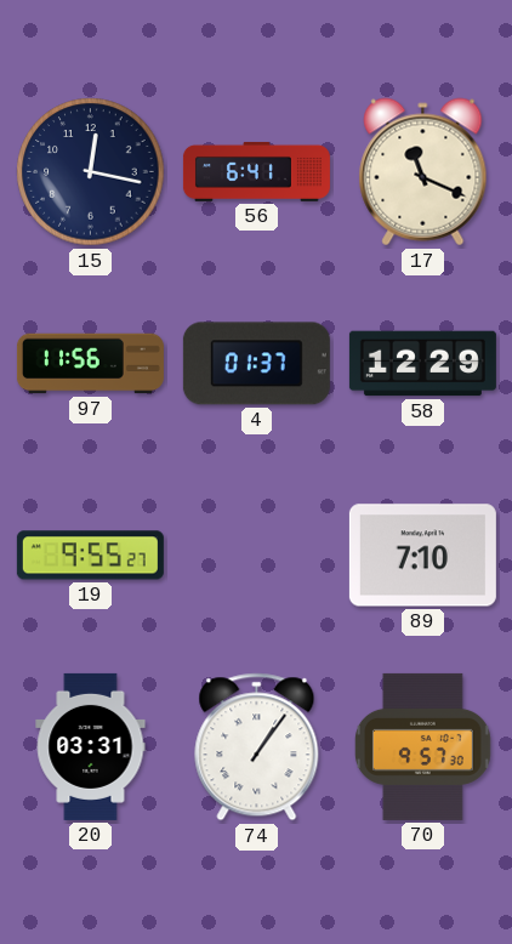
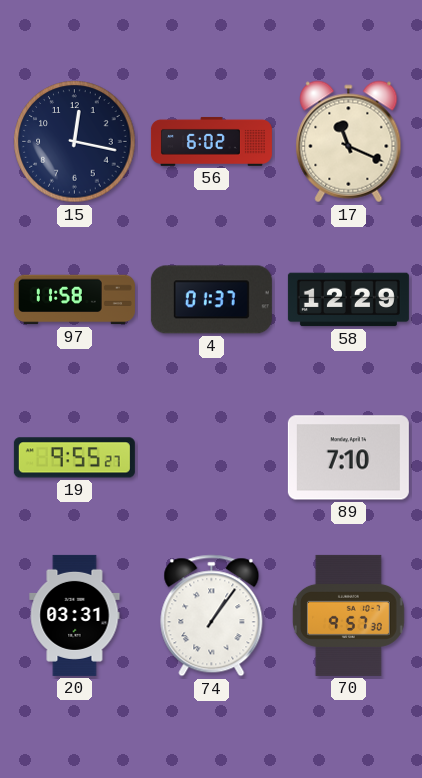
56: 6:41 -> 6:02
97: 11:56 -> 11:58
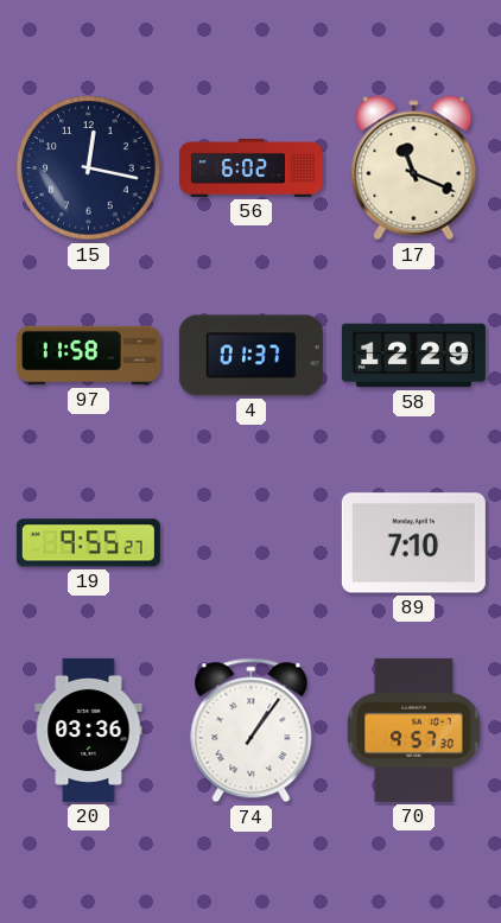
20: 03:31 -> 03:36
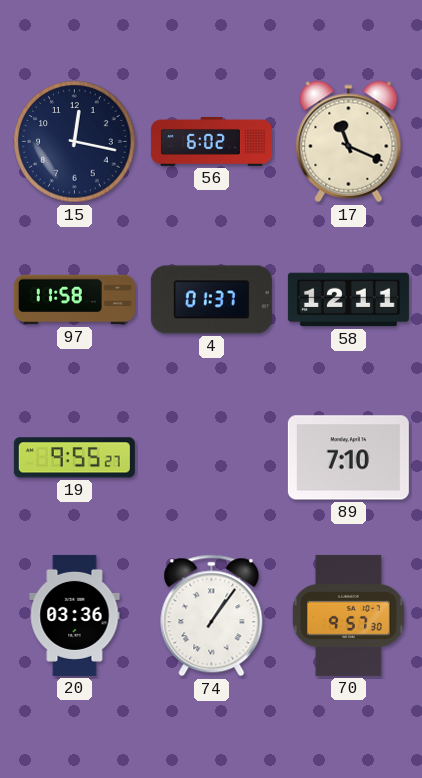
58: 12:29 -> 12:11
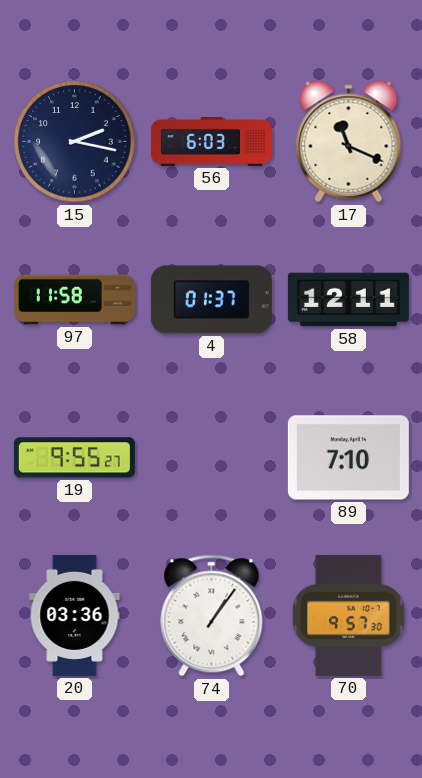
15: 12:17 -> 2:17
56: 6:02 -> 6:03
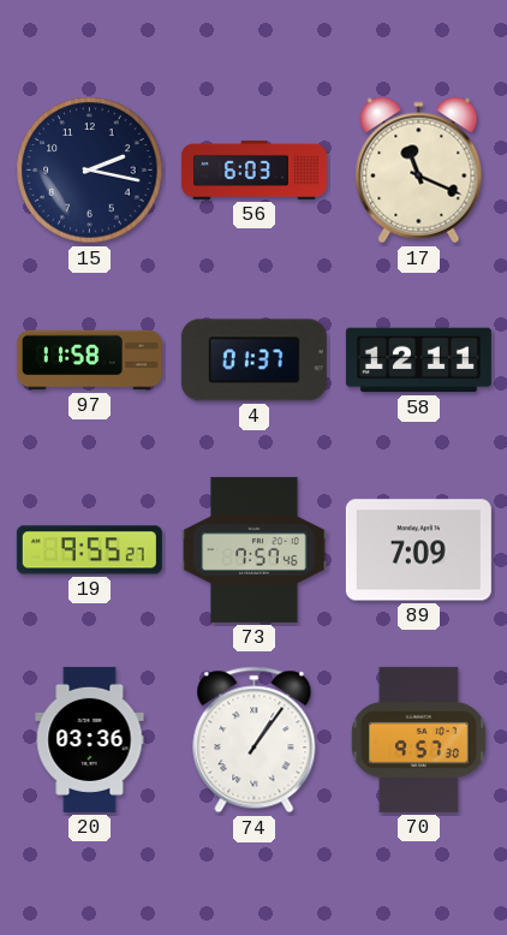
73: none -> 7:57
89: 7:10 -> 7:09
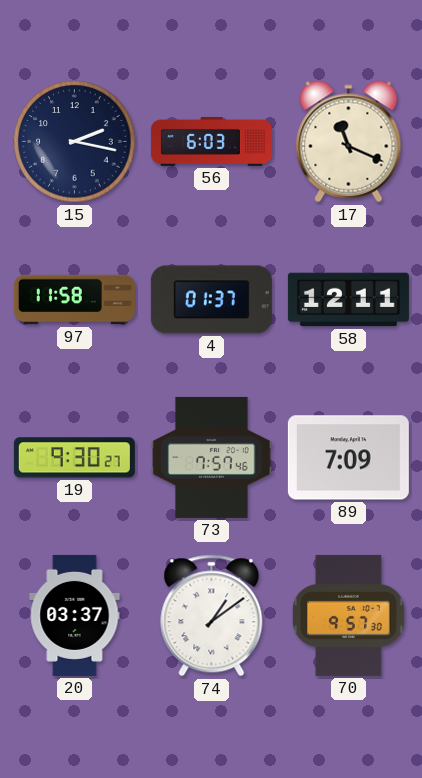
19: 9:55 -> 9:30
20: 03:36 -> 03:37
74: 1:06 -> 1:09
